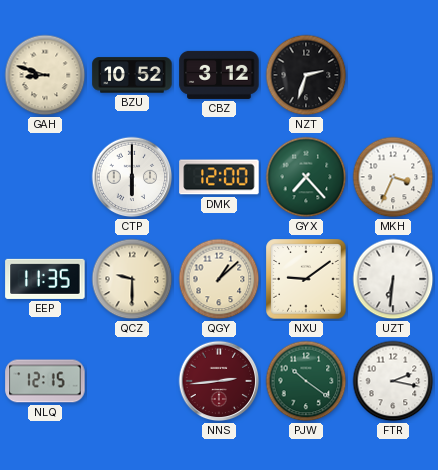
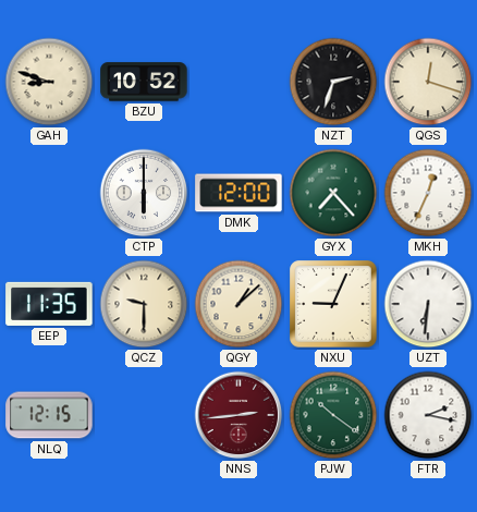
CBZ: 3:12 -> none
QGS: none -> 12:18
MKH: 3:34 -> 12:34
NXU: 9:09 -> 9:04
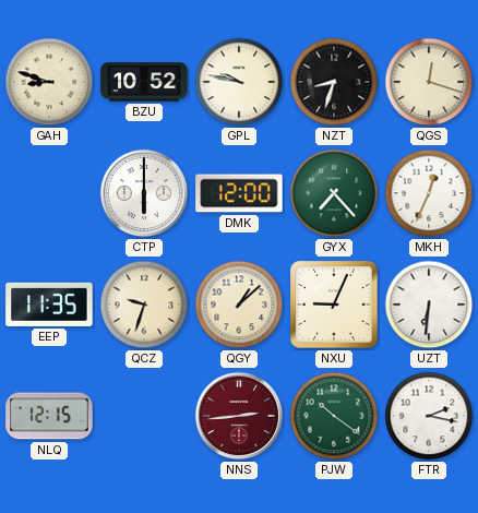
GPL: none -> 9:47
NZT: 2:33 -> 8:33
QCZ: 9:30 -> 9:33
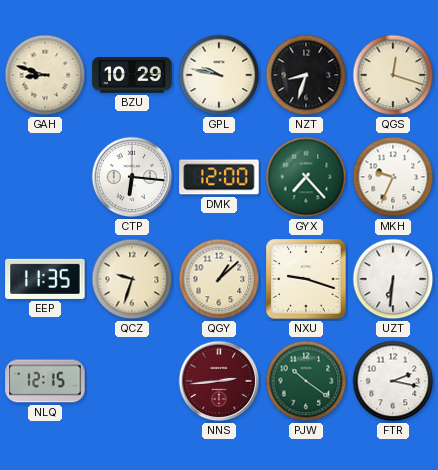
BZU: 10:52 -> 10:29
CTP: 6:00 -> 6:16
MKH: 12:34 -> 9:34
NXU: 9:04 -> 9:18
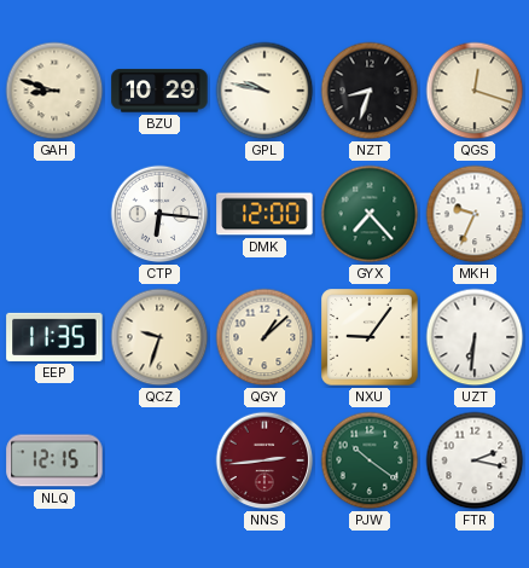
NXU: 9:18 -> 9:06
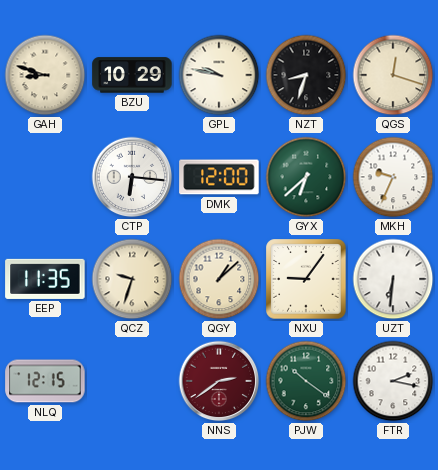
GYX: 7:23 -> 6:38
NNS: 2:44 -> 2:39
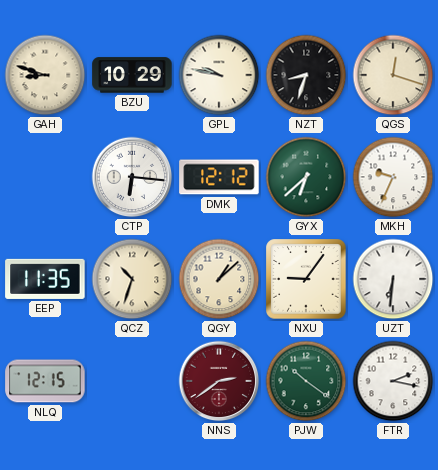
DMK: 12:00 -> 12:12
QCZ: 9:33 -> 10:33
